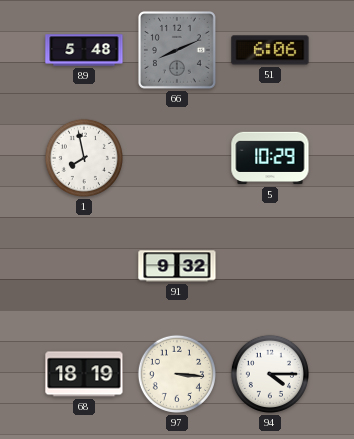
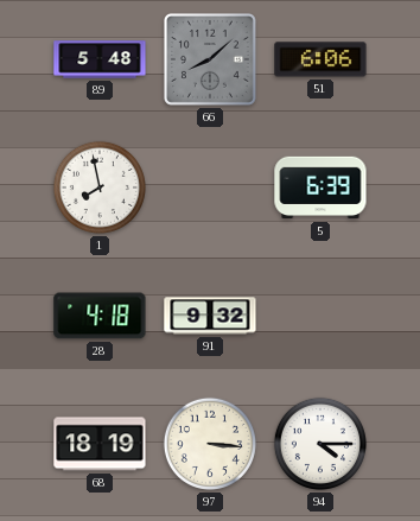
66: 8:11 -> 8:08
5: 10:29 -> 6:39
28: none -> 4:18
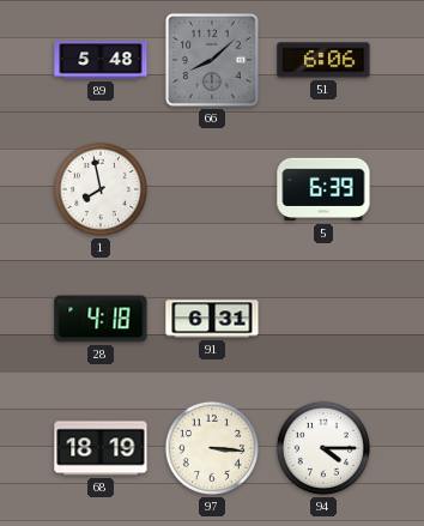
91: 9:32 -> 6:31
